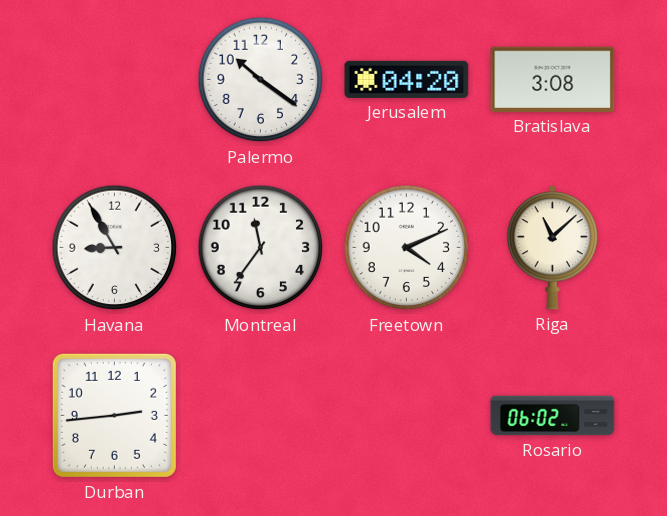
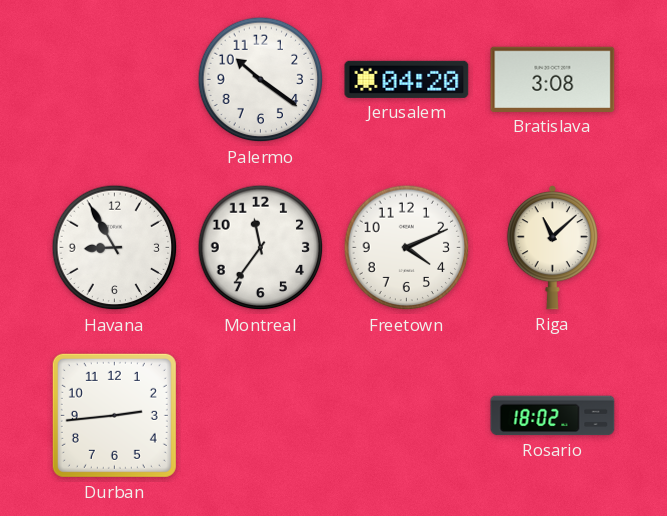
Rosario: 06:02 -> 18:02
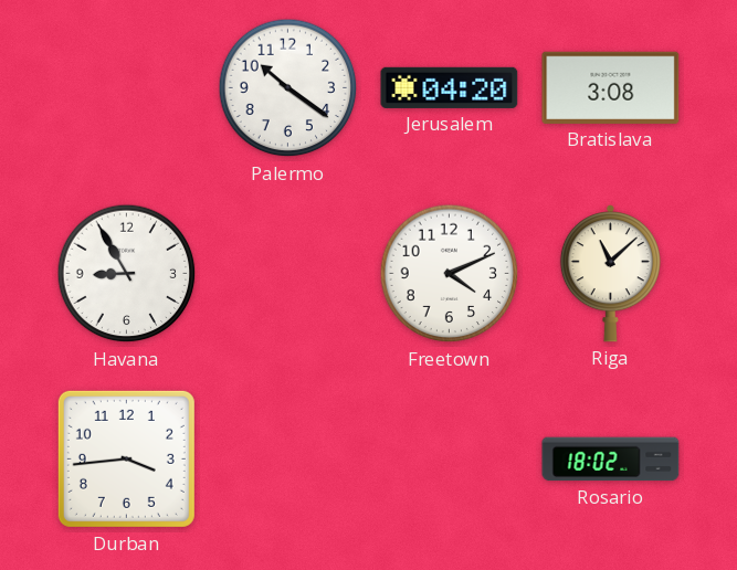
Montreal: 11:36 -> none
Durban: 2:44 -> 3:44
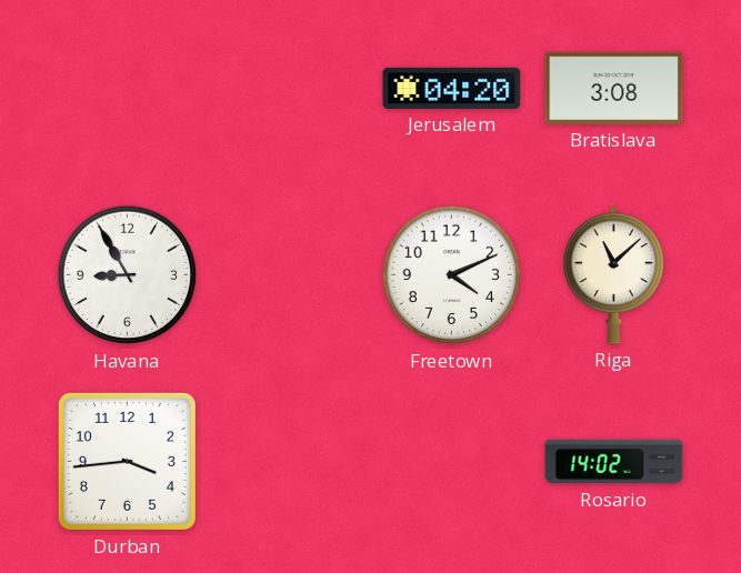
Palermo: 10:21 -> none
Rosario: 18:02 -> 14:02
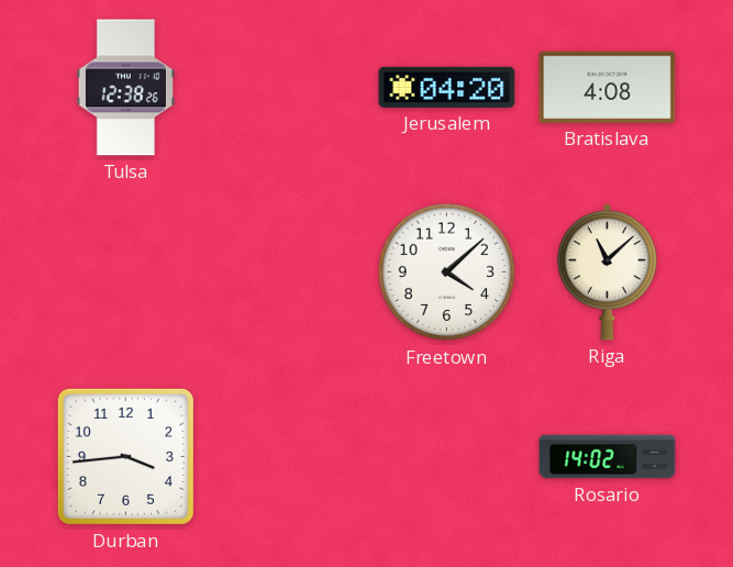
Tulsa: none -> 12:38
Bratislava: 3:08 -> 4:08
Havana: 8:55 -> none
Freetown: 4:11 -> 4:08
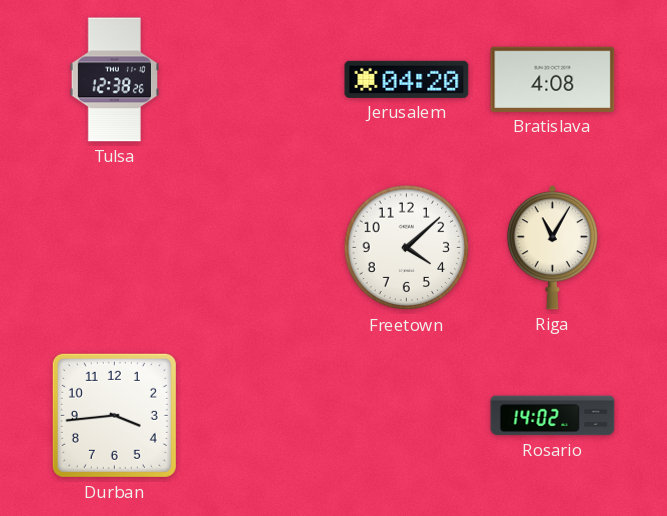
Riga: 11:08 -> 11:05
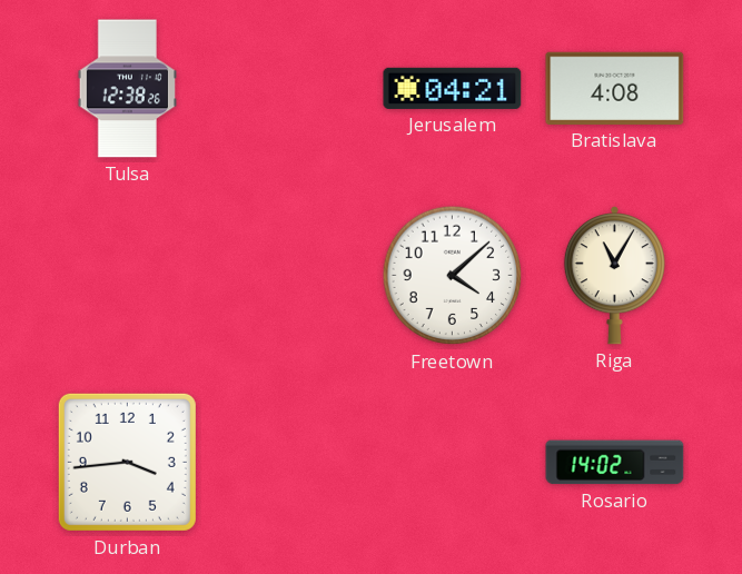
Jerusalem: 04:20 -> 04:21
